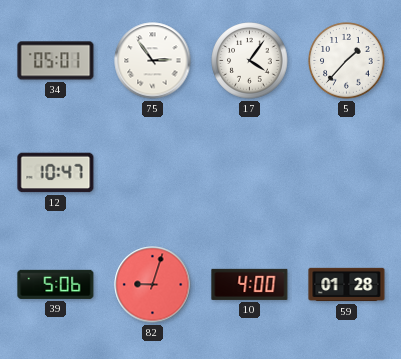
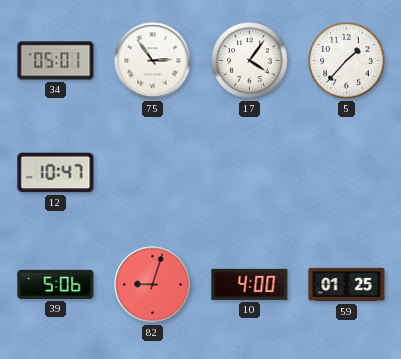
59: 01:28 -> 01:25
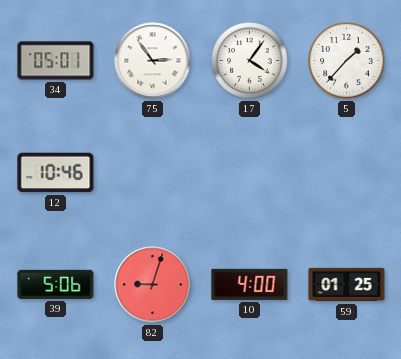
12: 10:47 -> 10:46
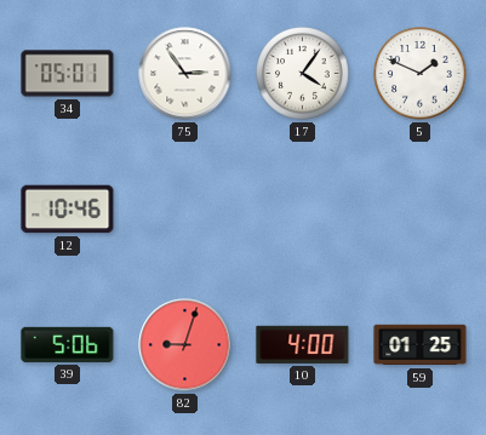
5: 1:37 -> 1:49
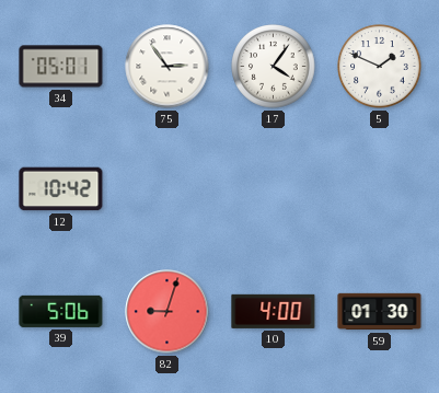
12: 10:46 -> 10:42
59: 01:25 -> 01:30
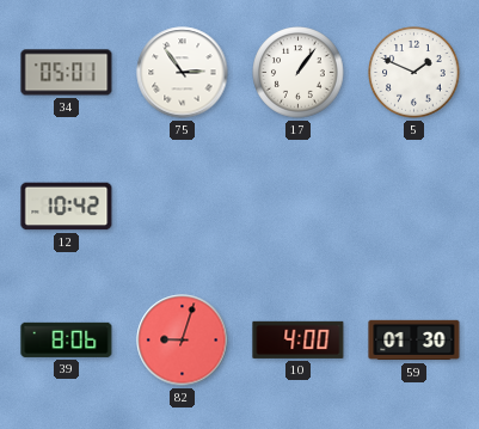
17: 4:06 -> 1:06
39: 5:06 -> 8:06
